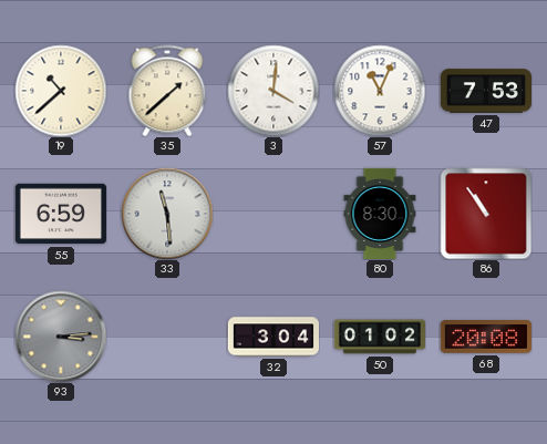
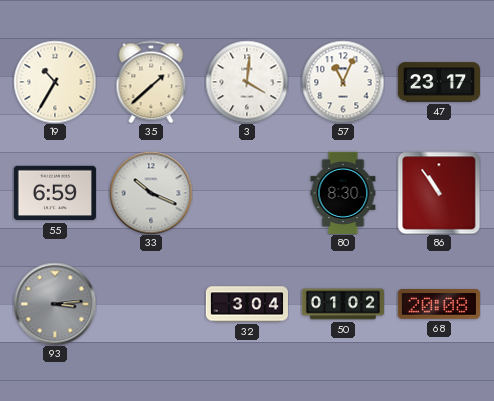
19: 10:38 -> 10:35
47: 7:53 -> 23:17
33: 11:29 -> 10:19
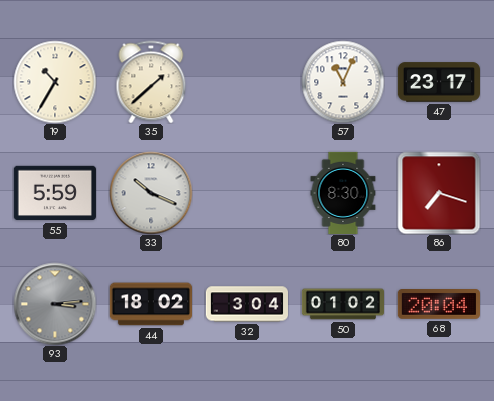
3: 4:01 -> none
55: 6:59 -> 5:59
86: 10:54 -> 7:18
44: none -> 18:02
68: 20:08 -> 20:04
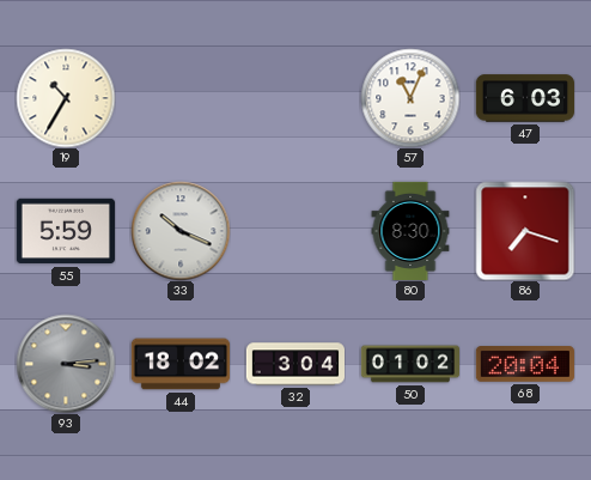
35: 1:38 -> none
47: 23:17 -> 6:03
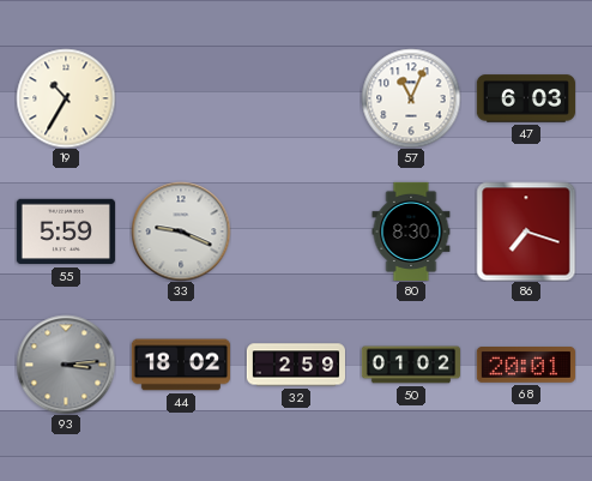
33: 10:19 -> 9:19
32: 3:04 -> 2:59
68: 20:04 -> 20:01
